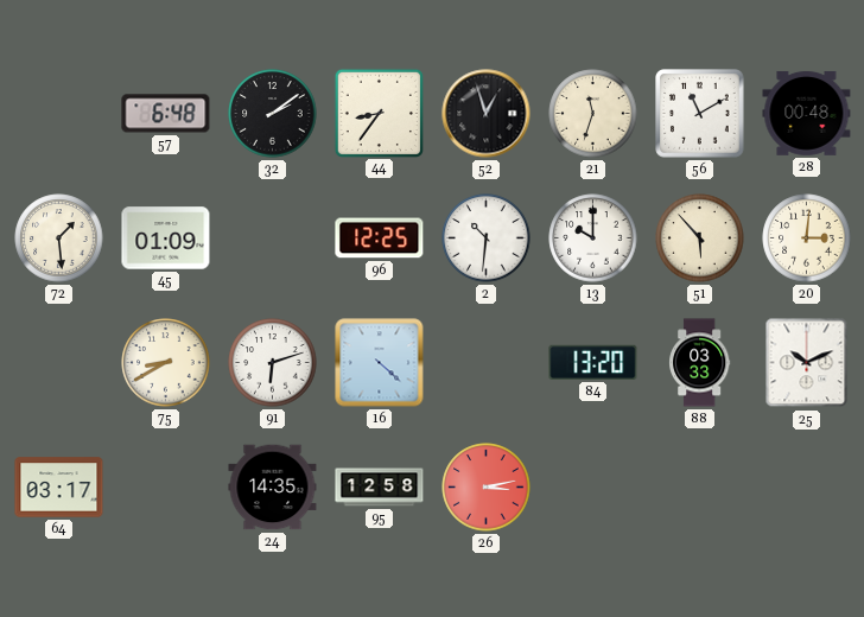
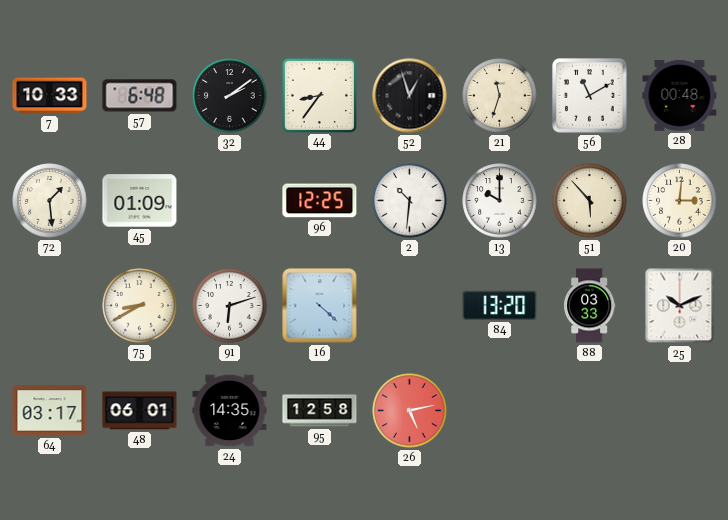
7: none -> 10:33
48: none -> 06:01
26: 3:13 -> 5:13
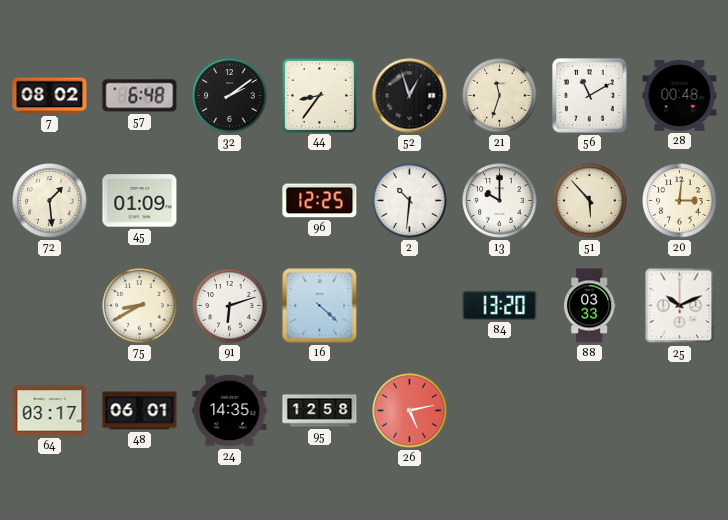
7: 10:33 -> 08:02
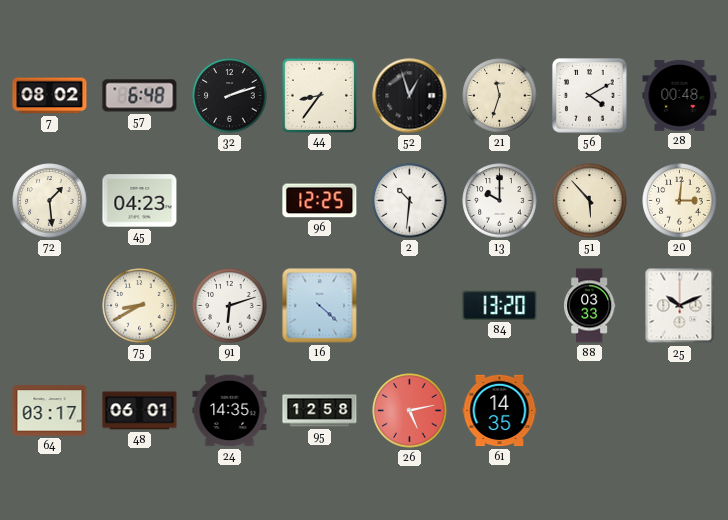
32: 2:09 -> 2:12
56: 11:10 -> 4:10
45: 01:09 -> 04:23
61: none -> 14:35
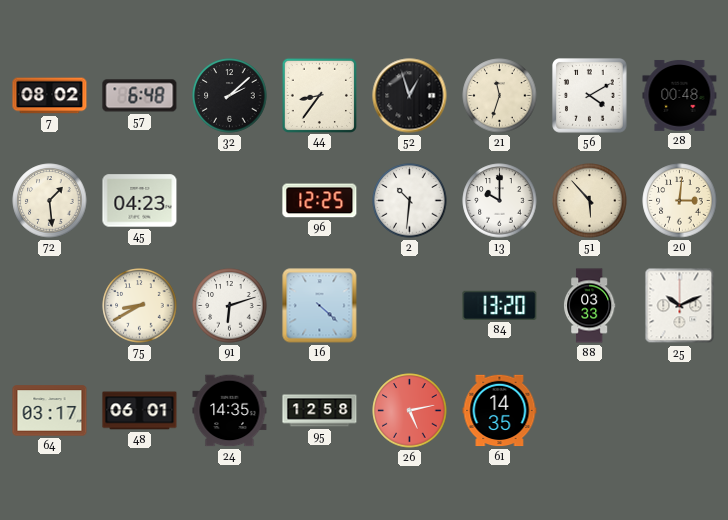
32: 2:12 -> 2:08
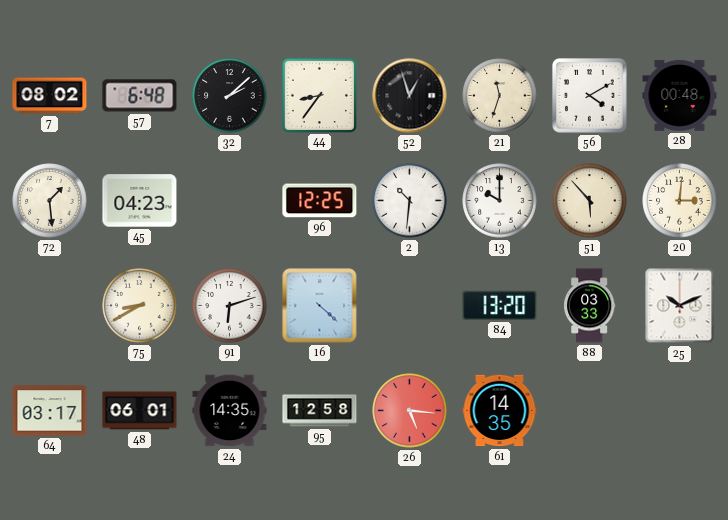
26: 5:13 -> 5:16
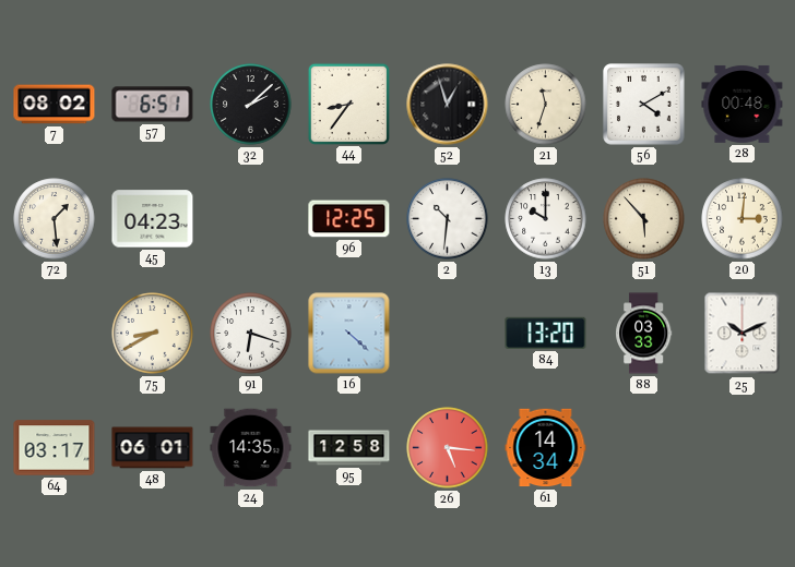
57: 6:48 -> 6:51
91: 6:12 -> 6:18
61: 14:35 -> 14:34
